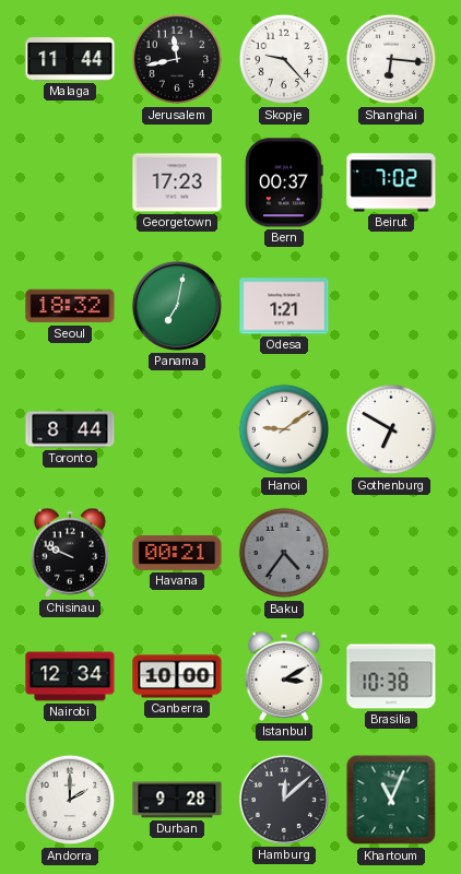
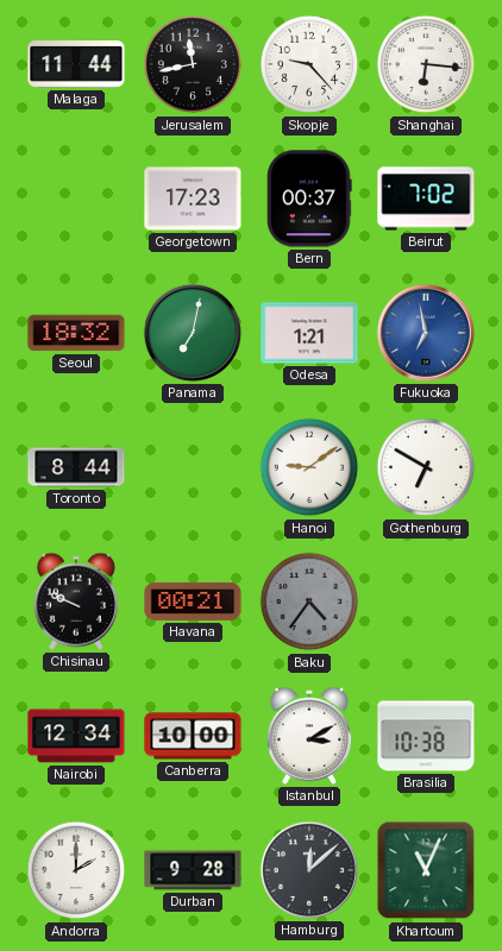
Fukuoka: none -> 6:58
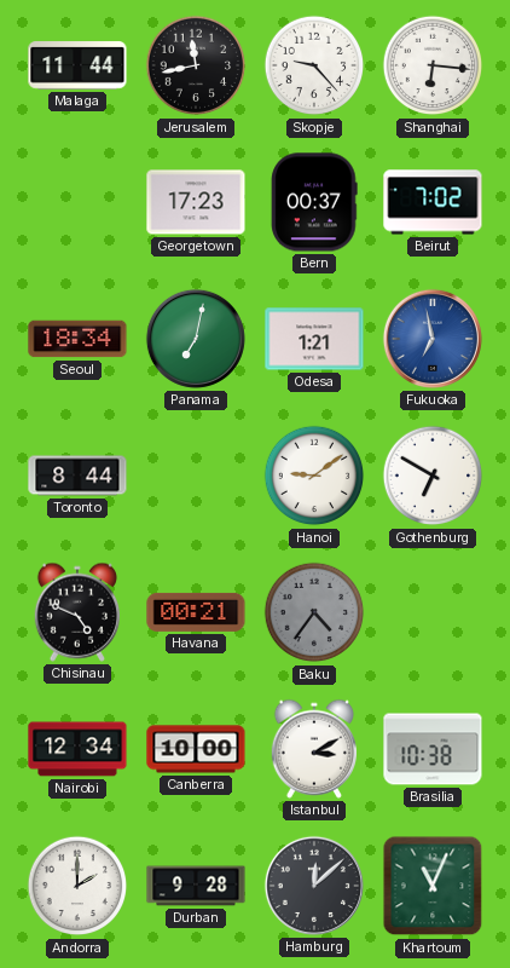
Seoul: 18:32 -> 18:34
Chisinau: 9:49 -> 4:49
